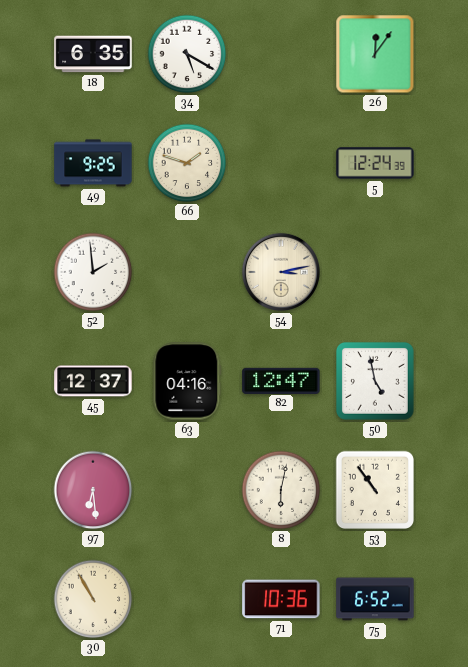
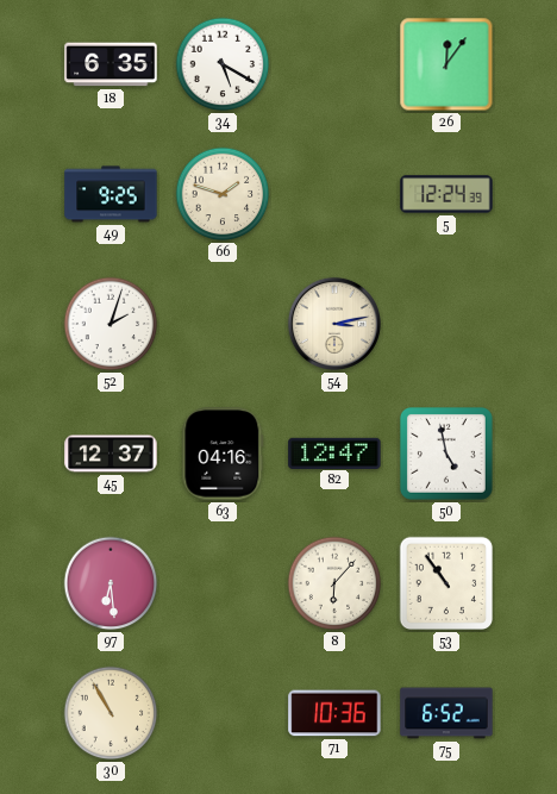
52: 1:59 -> 2:03
8: 6:02 -> 6:07
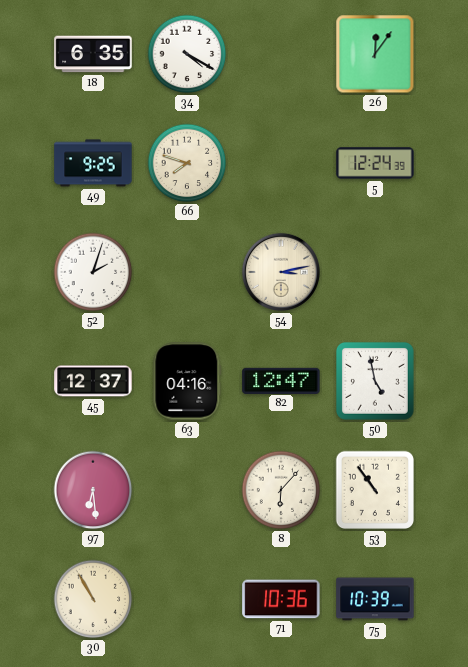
34: 5:20 -> 4:20
66: 1:48 -> 7:48
75: 6:52 -> 10:39
